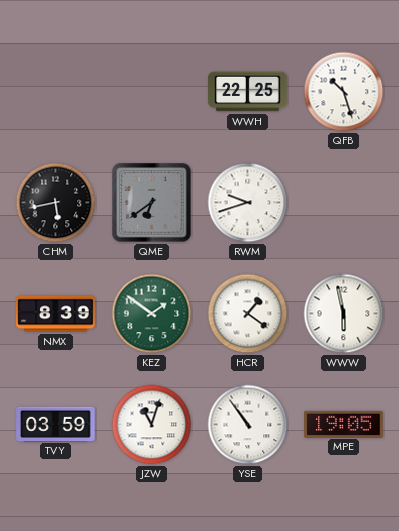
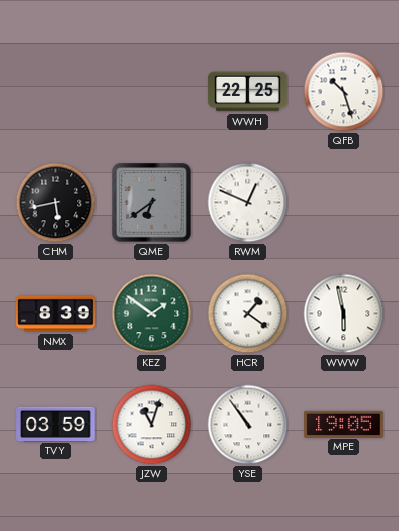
RWM: 9:42 -> 12:49
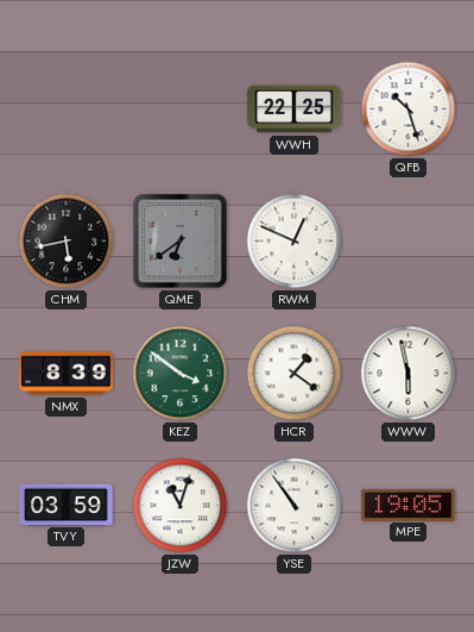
KEZ: 1:51 -> 3:51
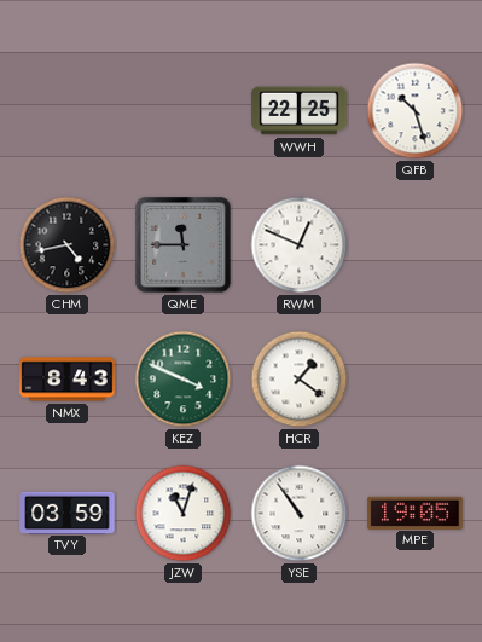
CHM: 5:43 -> 4:43
QME: 6:39 -> 11:45
NMX: 8:39 -> 8:43
KEZ: 3:51 -> 3:49
WWW: 5:58 -> none
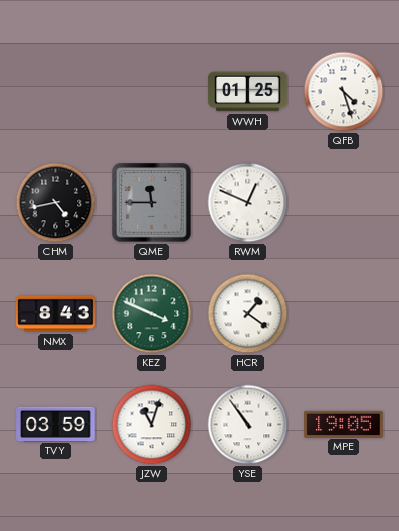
WWH: 22:25 -> 01:25
QFB: 10:27 -> 4:27
